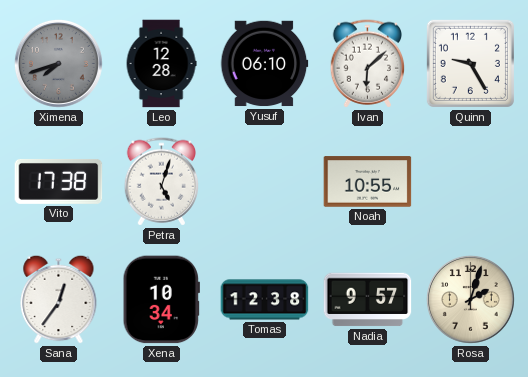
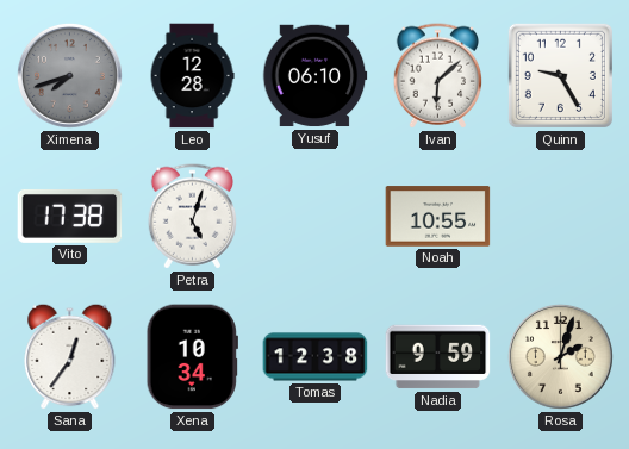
Nadia: 9:57 -> 9:59
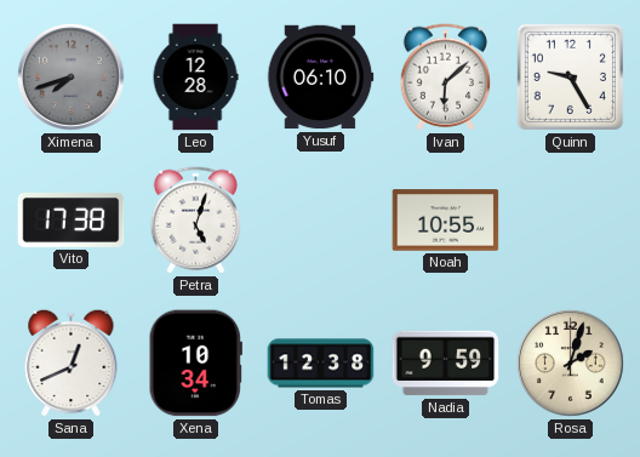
Sana: 12:36 -> 12:41
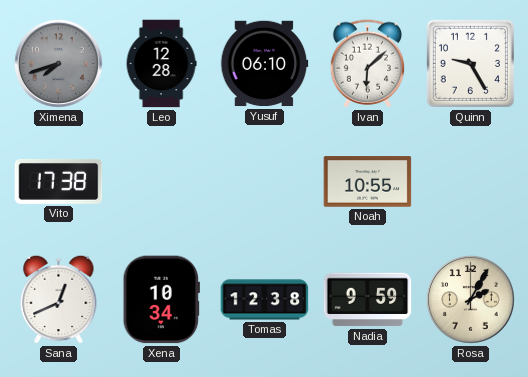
Petra: 5:03 -> none
Rosa: 2:03 -> 2:05
